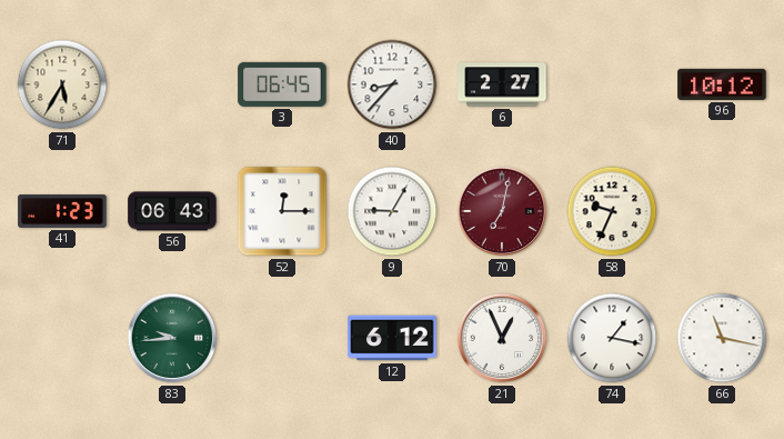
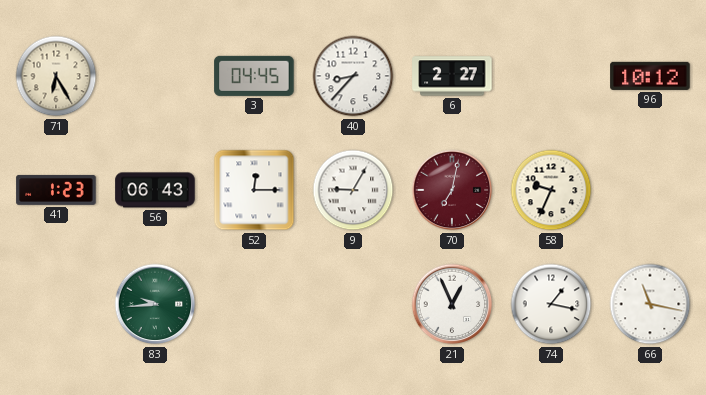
71: 5:35 -> 6:25
3: 06:45 -> 04:45
12: 6:12 -> none
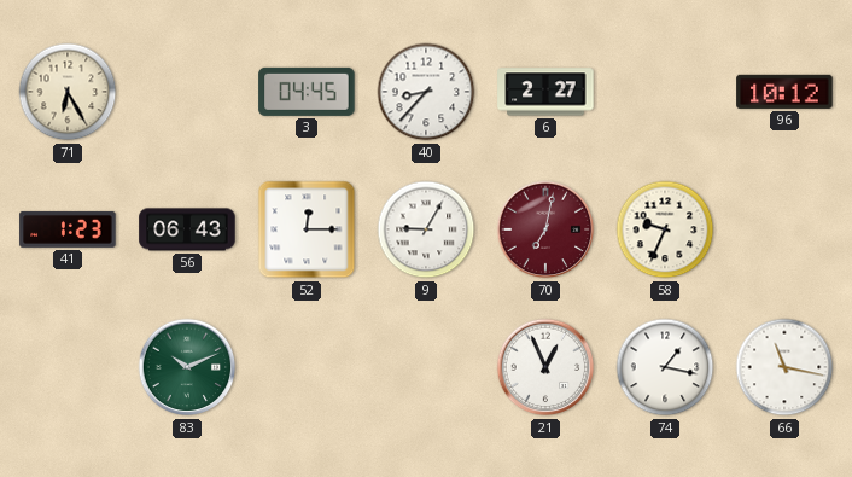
83: 9:44 -> 10:11
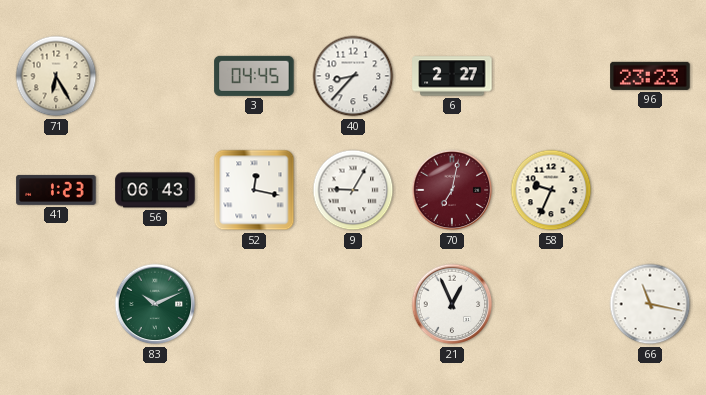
96: 10:12 -> 23:23
52: 12:15 -> 12:17
74: 1:17 -> none
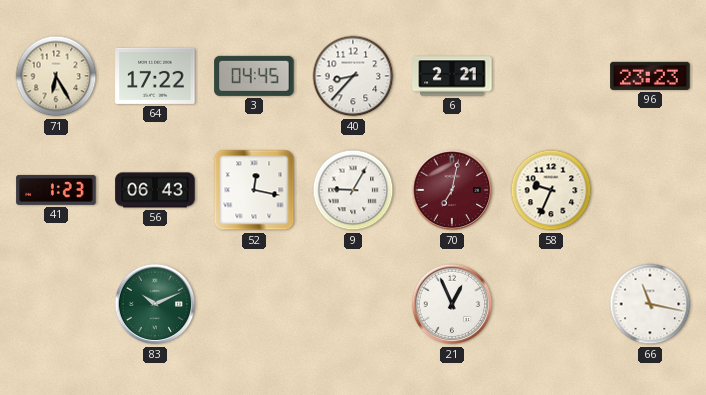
64: none -> 17:22
6: 2:27 -> 2:21
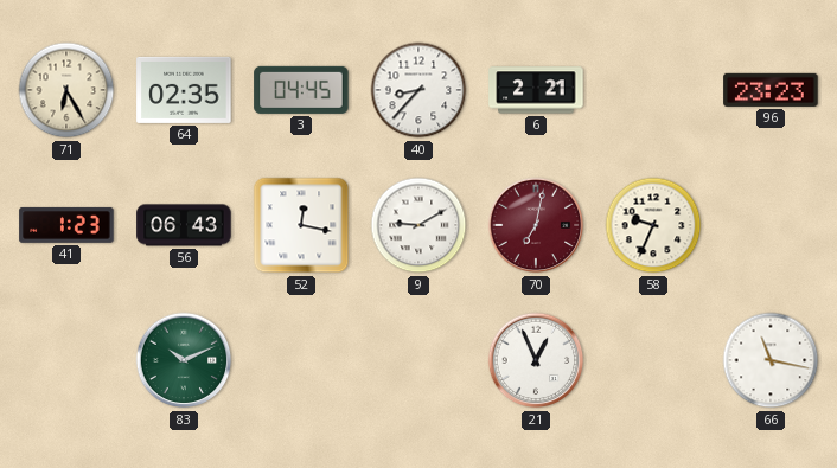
64: 17:22 -> 02:35
9: 9:05 -> 9:10
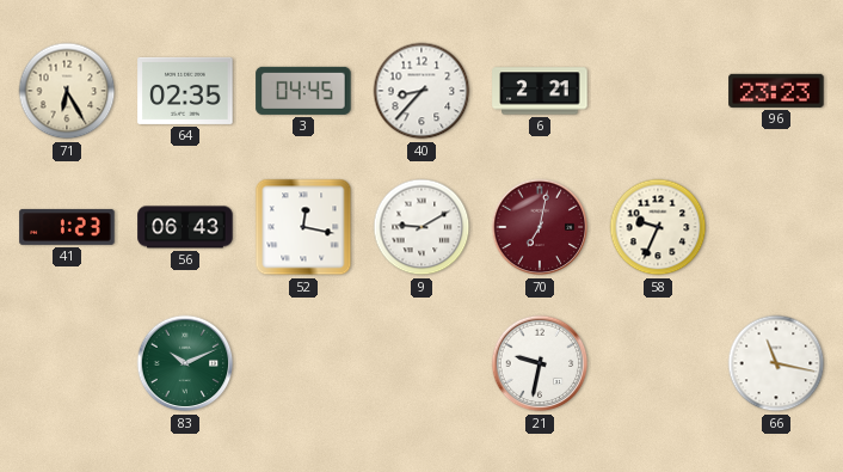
21: 12:56 -> 9:32
